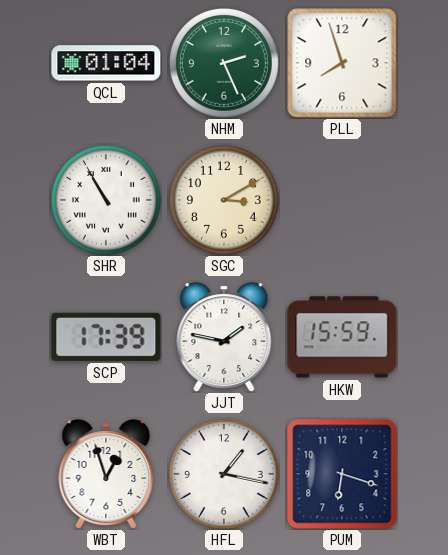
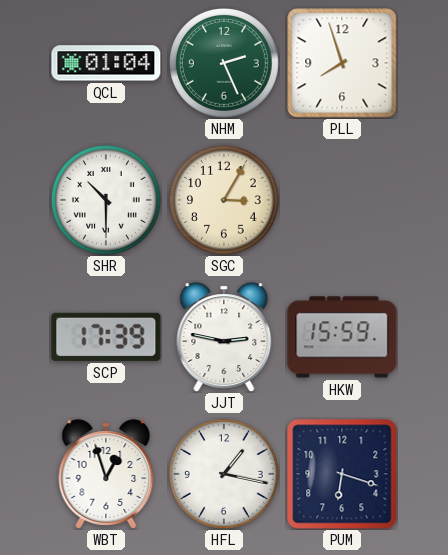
SHR: 10:55 -> 10:30
SGC: 3:10 -> 3:05
JJT: 1:47 -> 2:47
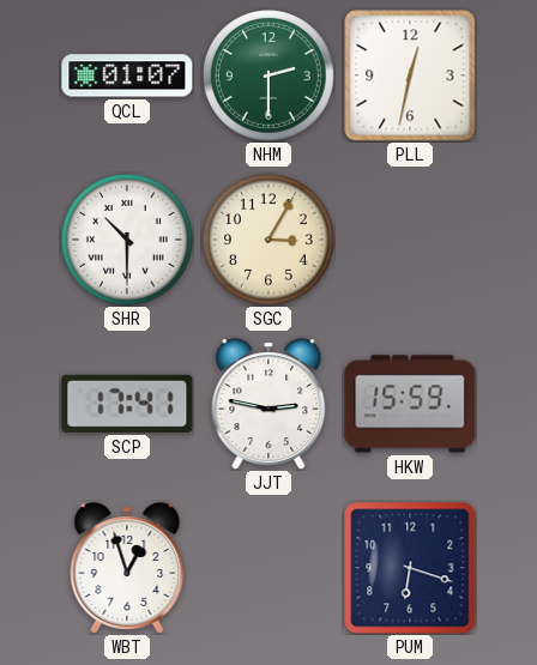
QCL: 01:04 -> 01:07
NHM: 2:26 -> 2:30
PLL: 7:57 -> 12:32
SCP: 17:39 -> 17:41
HFL: 1:17 -> none
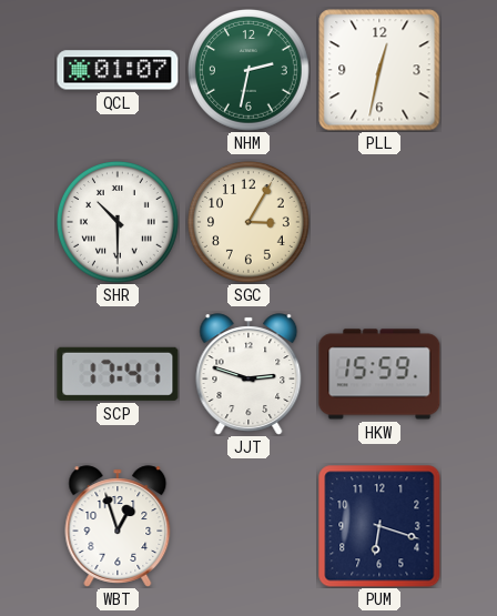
NHM: 2:30 -> 2:32
JJT: 2:47 -> 2:48
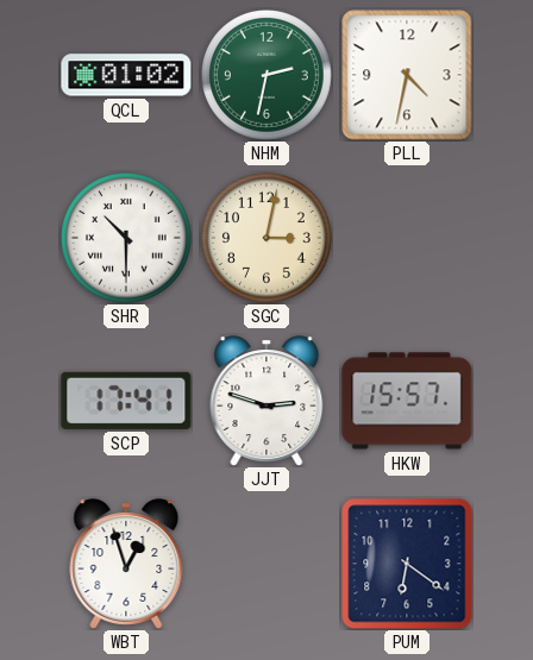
QCL: 01:07 -> 01:02
PLL: 12:32 -> 4:32
SGC: 3:05 -> 3:02
HKW: 15:59 -> 15:57
PUM: 6:18 -> 6:21
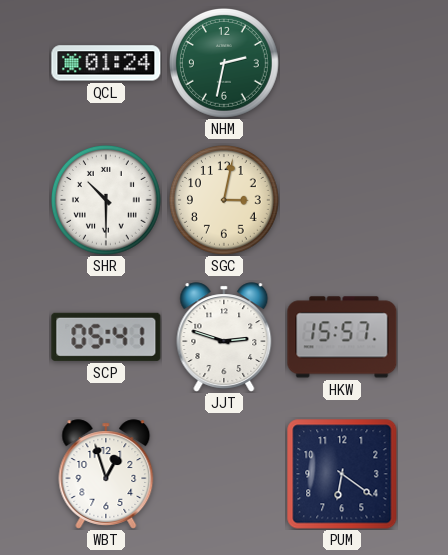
QCL: 01:02 -> 01:24
PLL: 4:32 -> none
SCP: 17:41 -> 05:41
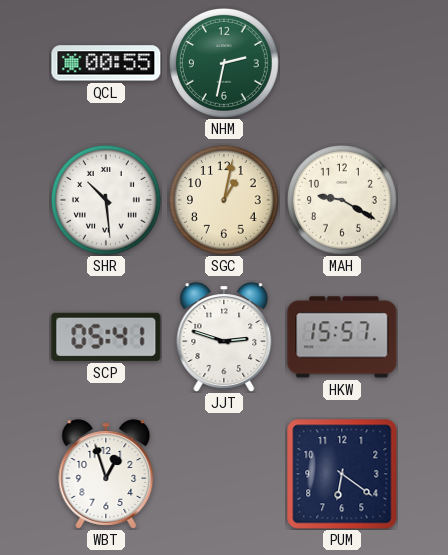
QCL: 01:24 -> 00:55
SHR: 10:30 -> 10:29
SGC: 3:02 -> 1:02
MAH: none -> 9:20
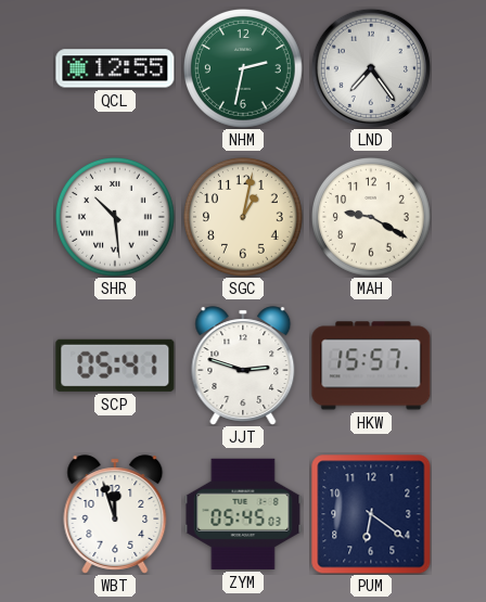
QCL: 00:55 -> 12:55
LND: none -> 7:24
WBT: 12:57 -> 11:57
ZYM: none -> 05:45
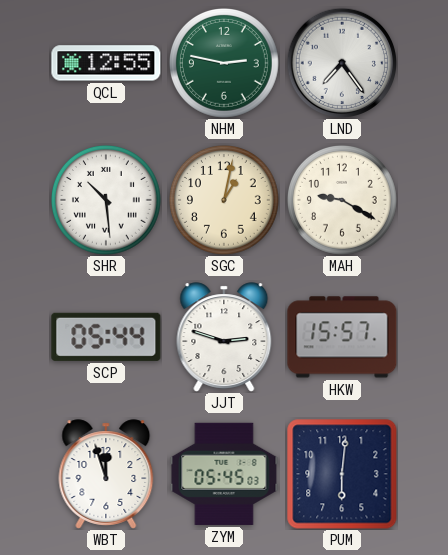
NHM: 2:32 -> 2:47
SCP: 05:41 -> 05:44
PUM: 6:21 -> 6:01
